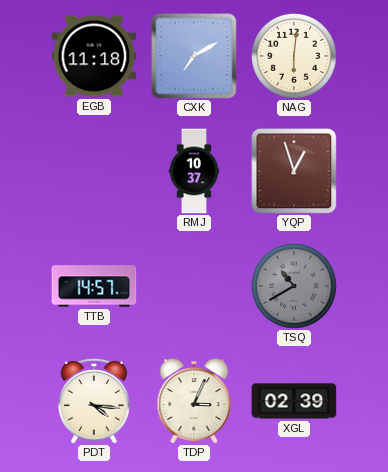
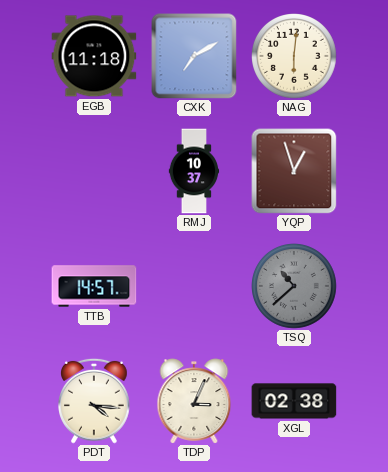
TSQ: 10:40 -> 10:38
XGL: 02:39 -> 02:38
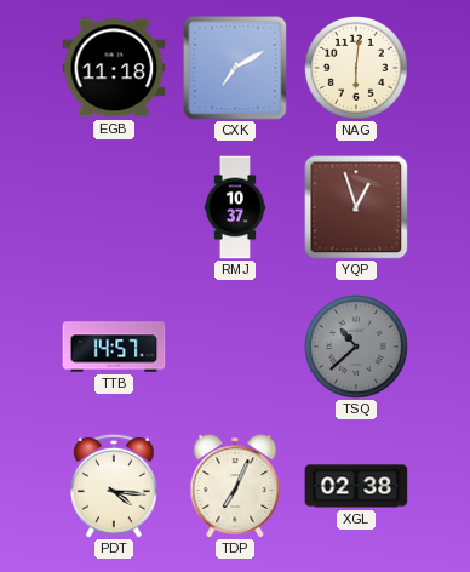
TDP: 3:04 -> 7:04
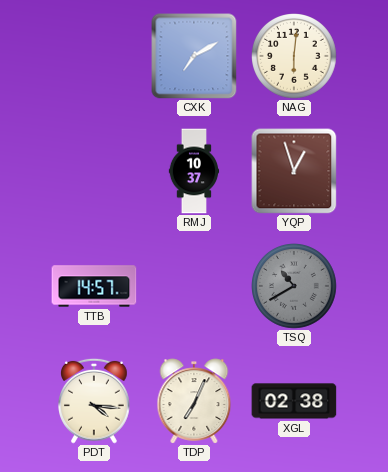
EGB: 11:18 -> none
TSQ: 10:38 -> 10:40
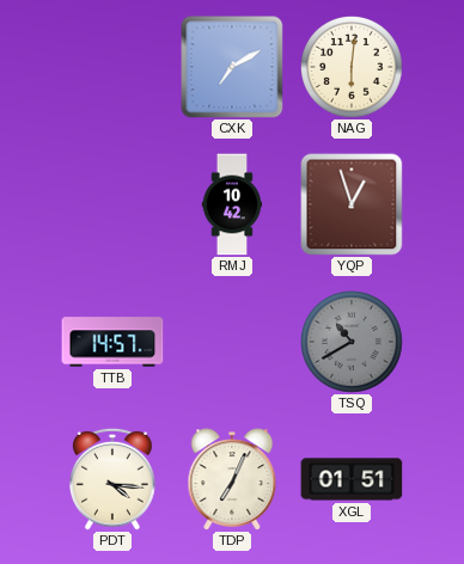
RMJ: 10:37 -> 10:42
XGL: 02:38 -> 01:51
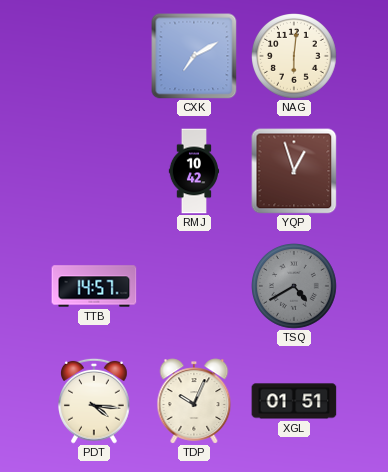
TSQ: 10:40 -> 4:40
TDP: 7:04 -> 10:04
